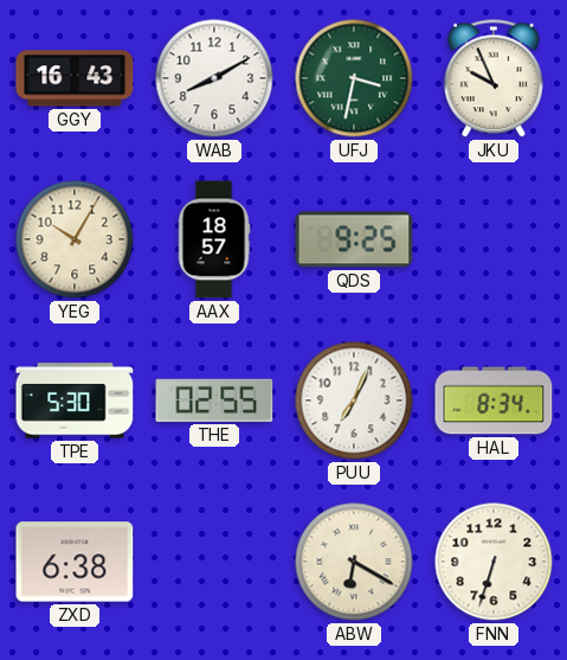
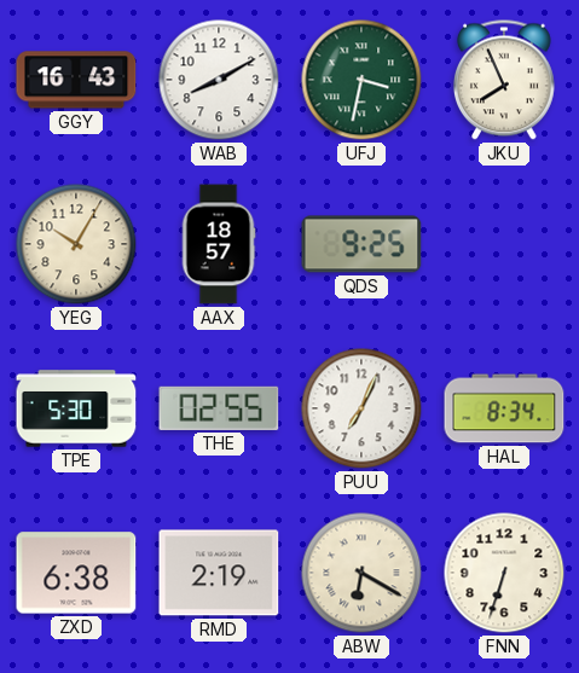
JKU: 9:56 -> 7:56
RMD: none -> 2:19
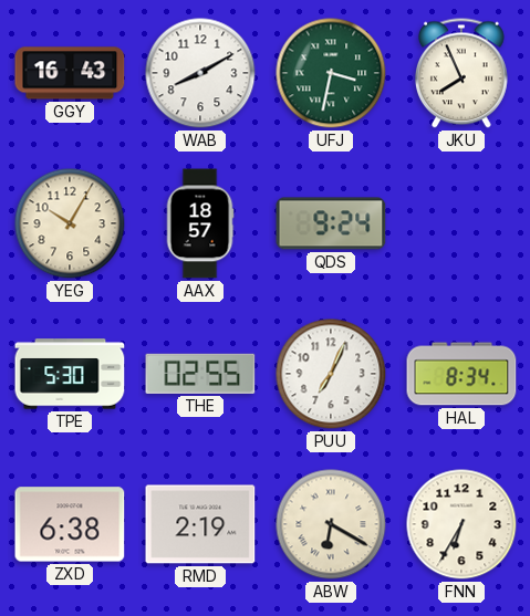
QDS: 9:25 -> 9:24
FNN: 6:33 -> 6:35
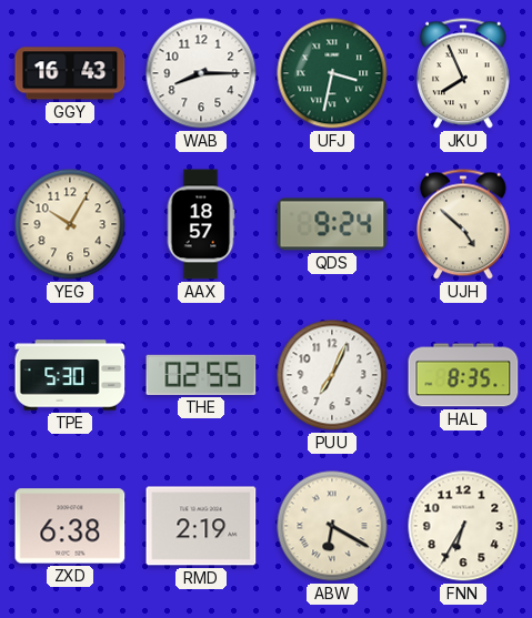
WAB: 8:10 -> 8:15
UJH: none -> 4:52
HAL: 8:34 -> 8:35
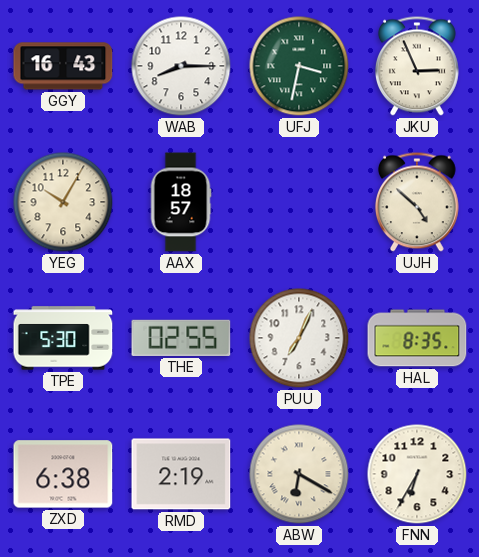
JKU: 7:56 -> 2:56
QDS: 9:24 -> none
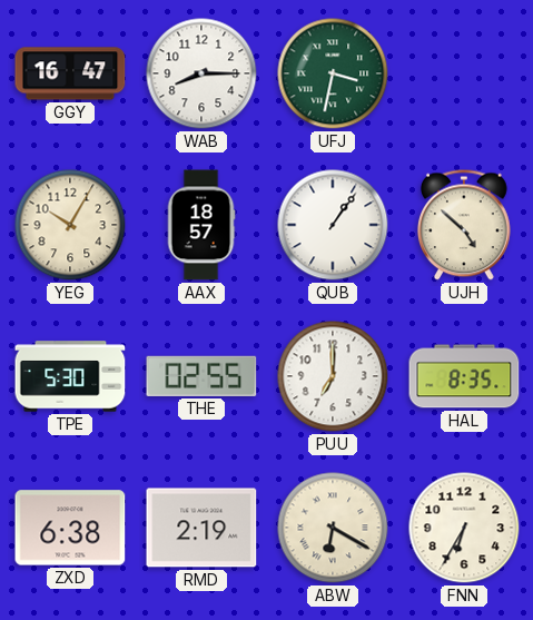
GGY: 16:43 -> 16:47
JKU: 2:56 -> none
QUB: none -> 1:06
PUU: 7:04 -> 7:00
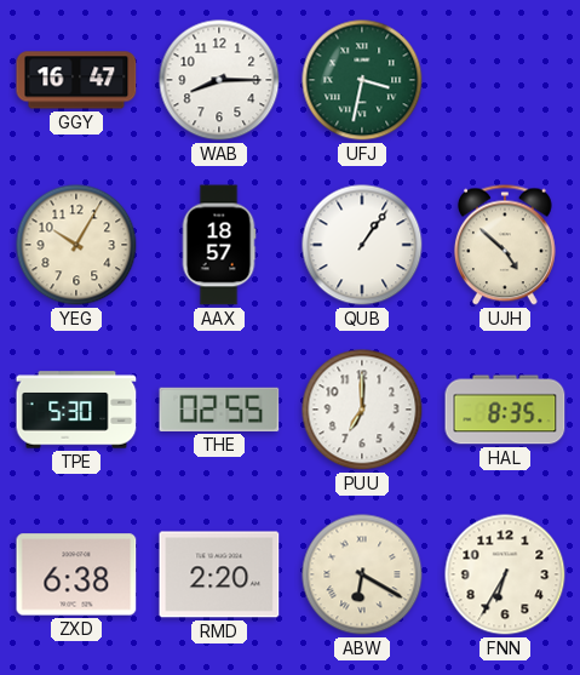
RMD: 2:19 -> 2:20
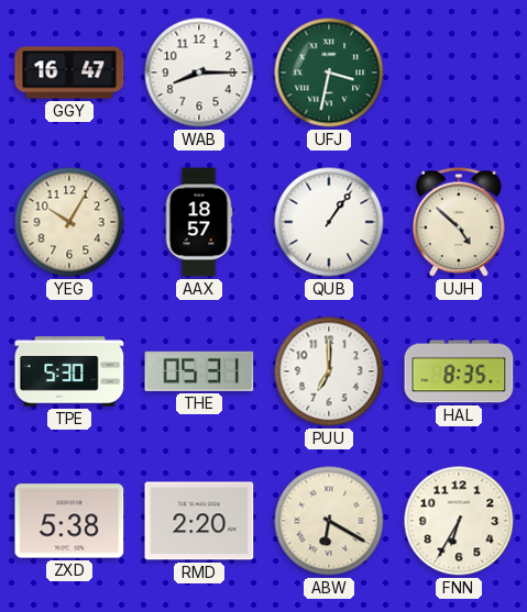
THE: 02:55 -> 05:31
ZXD: 6:38 -> 5:38
